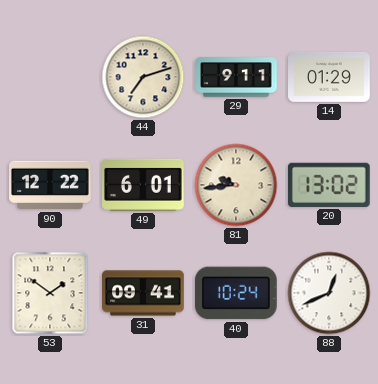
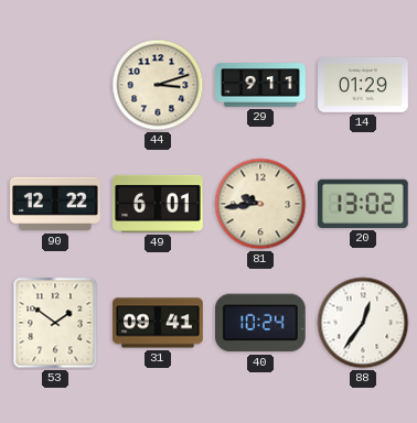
44: 7:12 -> 3:12
88: 12:41 -> 12:36
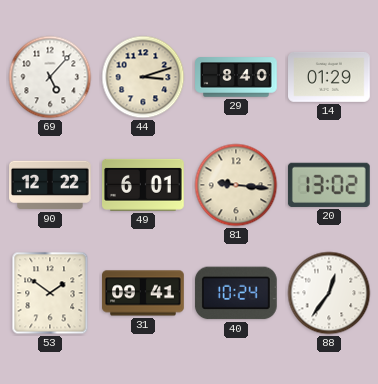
69: none -> 5:07
29: 9:11 -> 8:40
81: 9:44 -> 9:16
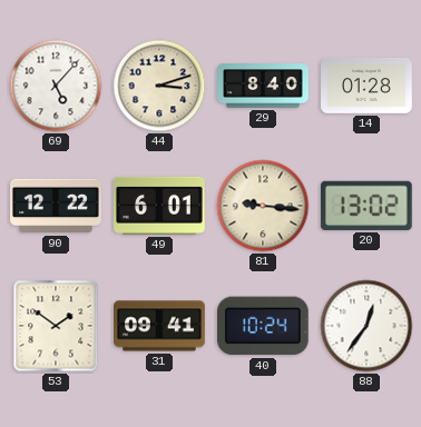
14: 01:29 -> 01:28
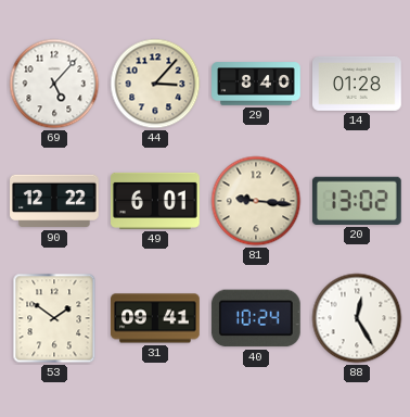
44: 3:12 -> 3:07
88: 12:36 -> 12:25
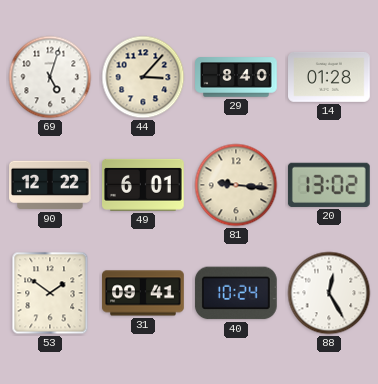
69: 5:07 -> 5:03
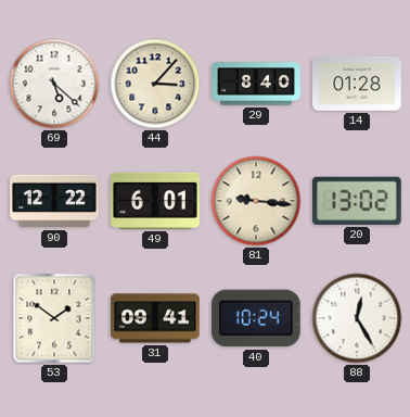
69: 5:03 -> 5:22
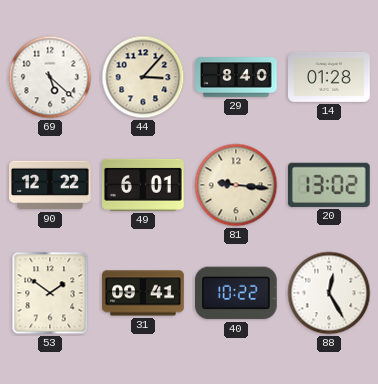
40: 10:24 -> 10:22
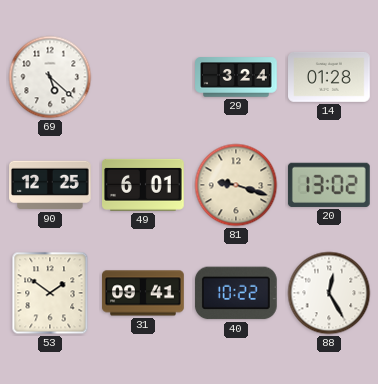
44: 3:07 -> none
29: 8:40 -> 3:24
90: 12:22 -> 12:25
81: 9:16 -> 9:18
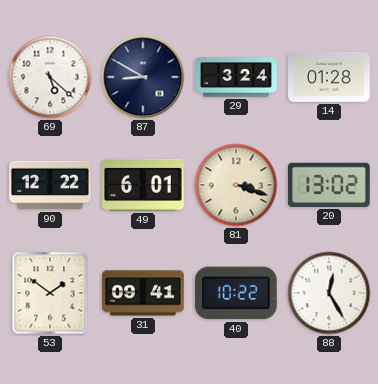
87: none -> 8:50
90: 12:25 -> 12:22
81: 9:18 -> 3:18
